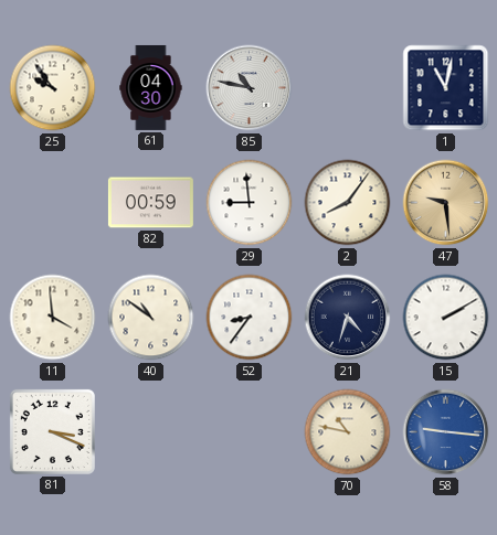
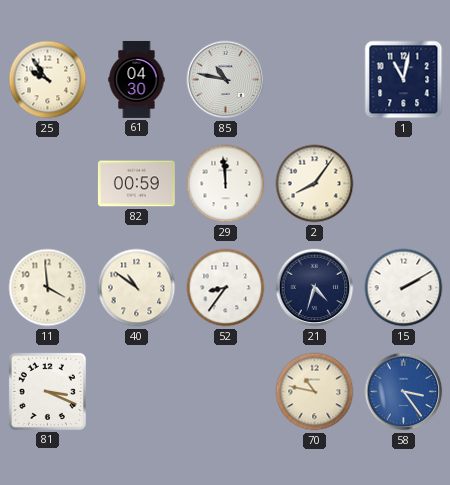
29: 8:59 -> 11:59
47: 9:29 -> none
58: 9:16 -> 3:24
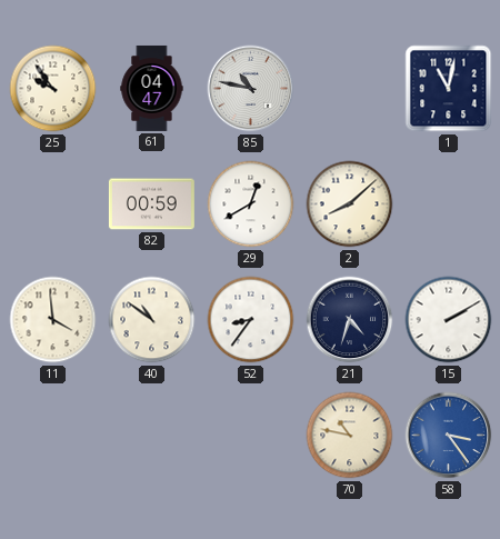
61: 04:30 -> 04:47
29: 11:59 -> 12:40
2: 8:06 -> 8:08
81: 3:19 -> none
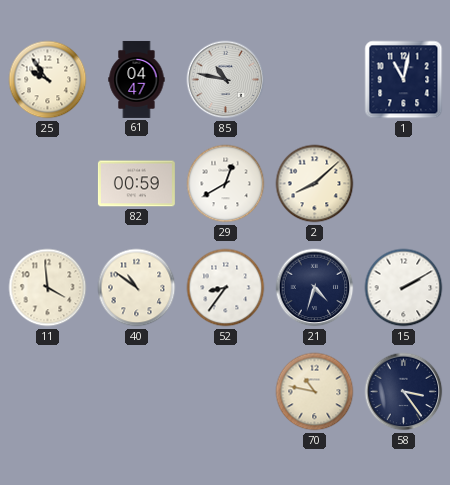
58 dial: blue -> navy
